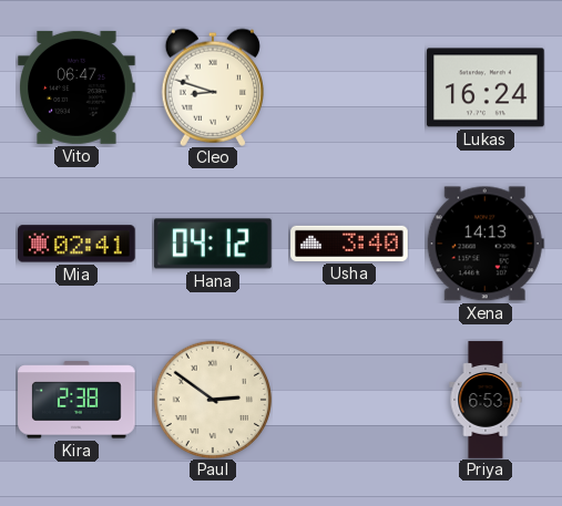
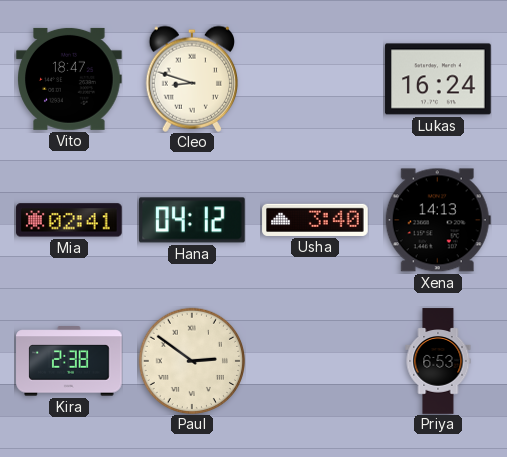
Vito: 06:47 -> 18:47
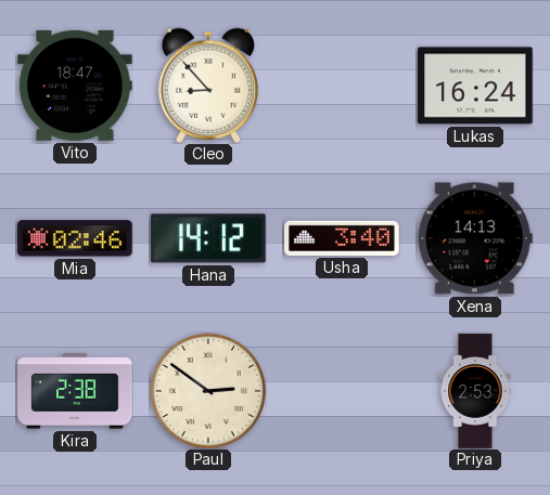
Cleo: 8:48 -> 8:53
Mia: 02:41 -> 02:46
Hana: 04:12 -> 14:12
Priya: 6:53 -> 2:53
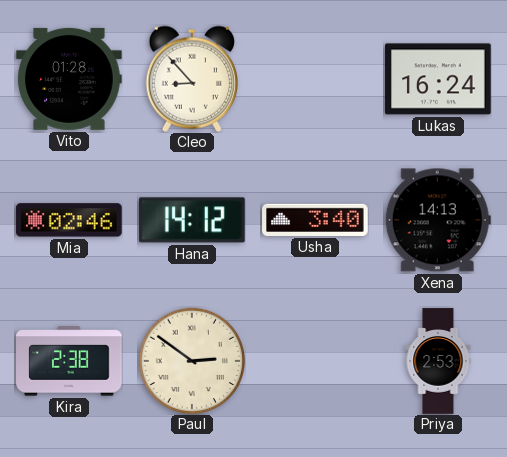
Vito: 18:47 -> 01:28
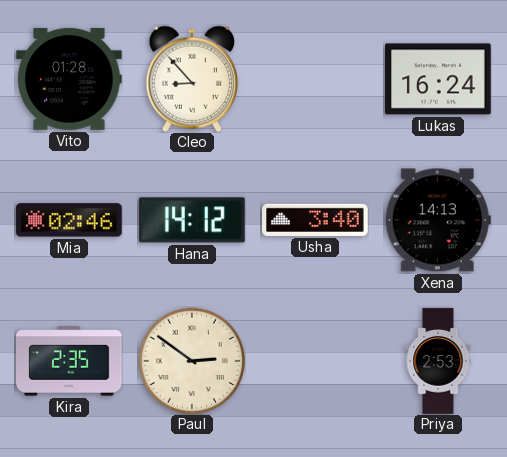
Kira: 2:38 -> 2:35
